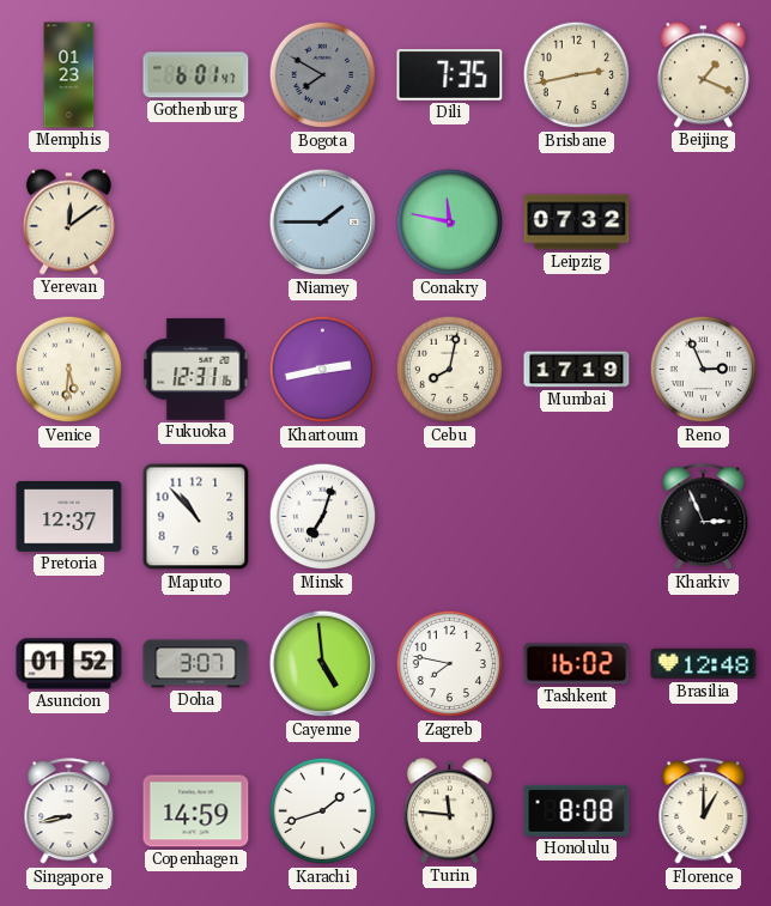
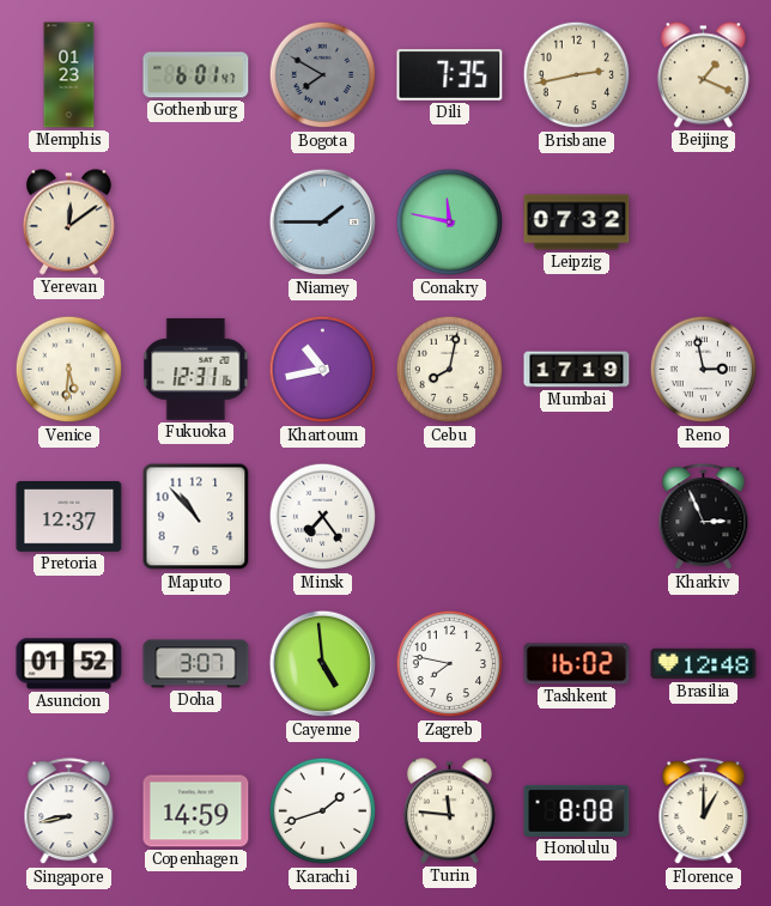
Khartoum: 2:43 -> 10:43
Reno: 2:56 -> 2:58
Minsk: 7:03 -> 7:24
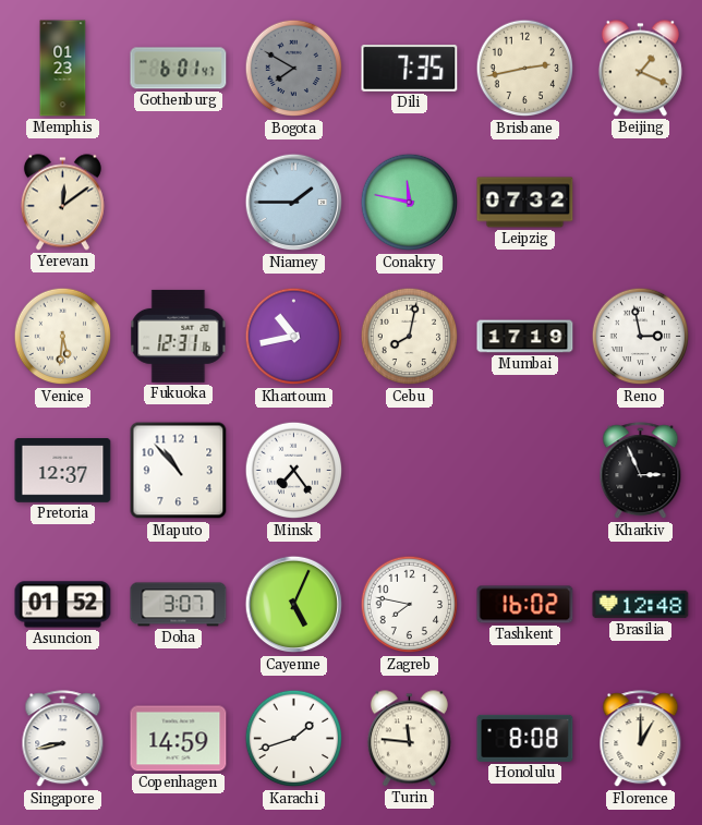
Cayenne: 4:59 -> 5:04
